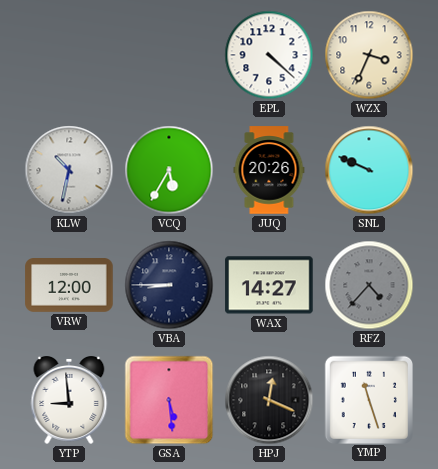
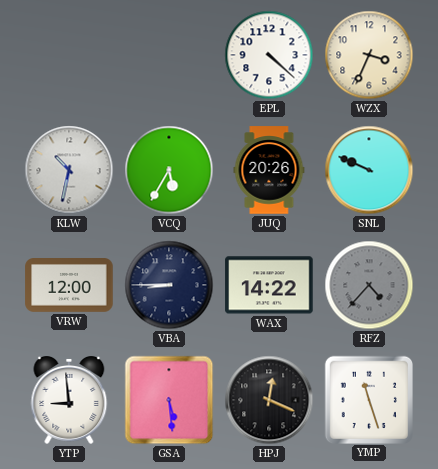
WAX: 14:27 -> 14:22
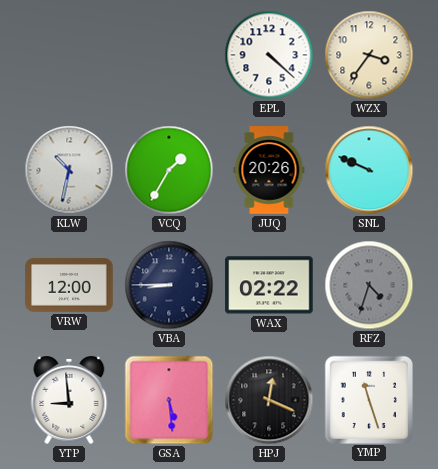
WZX: 3:34 -> 3:36
VCQ: 5:35 -> 1:35
WAX: 14:22 -> 02:22
RFZ: 4:37 -> 4:33
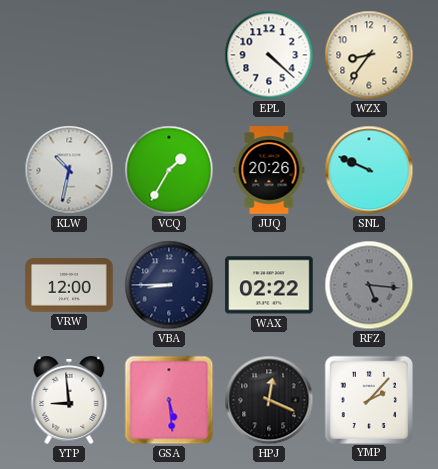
WZX: 3:36 -> 8:36
RFZ: 4:33 -> 5:16
YMP: 11:27 -> 2:07
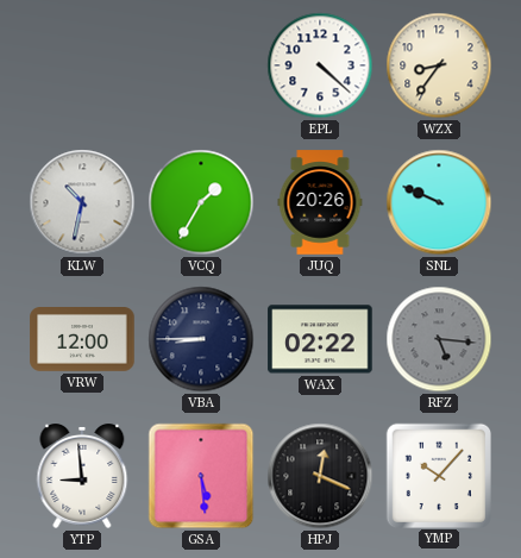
YMP: 2:07 -> 10:07
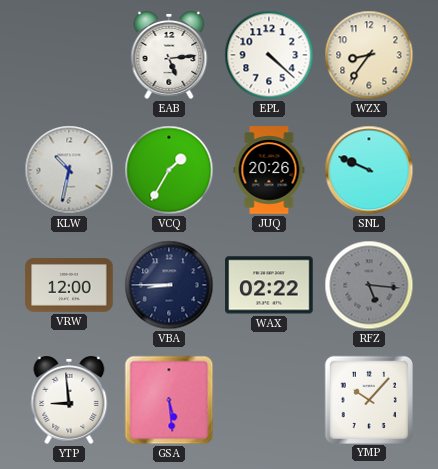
EAB: none -> 5:14
HPJ: 12:19 -> none
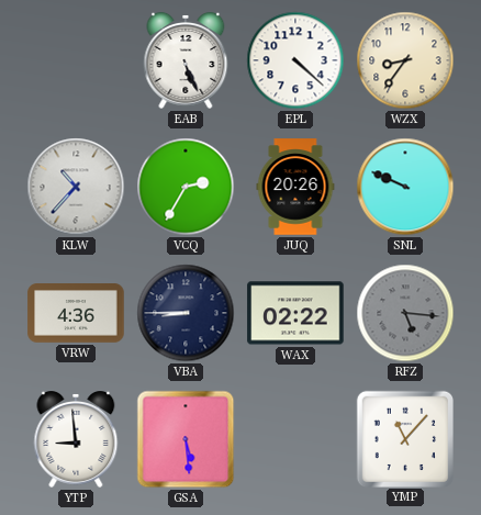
EAB: 5:14 -> 5:26
KLW: 10:32 -> 10:37
VCQ: 1:35 -> 2:35
VRW: 12:00 -> 4:36
YMP: 10:07 -> 11:07
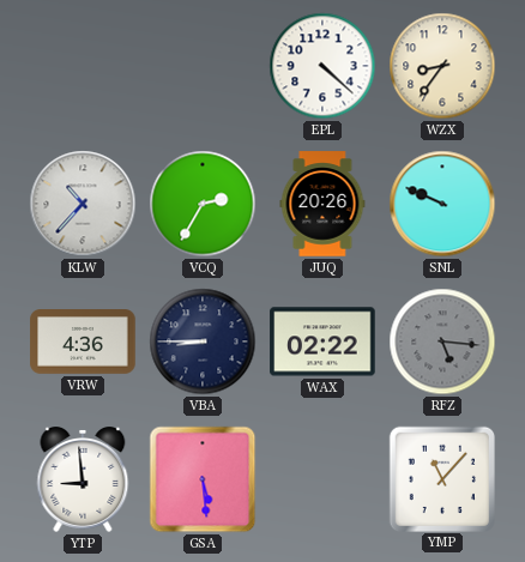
EAB: 5:26 -> none
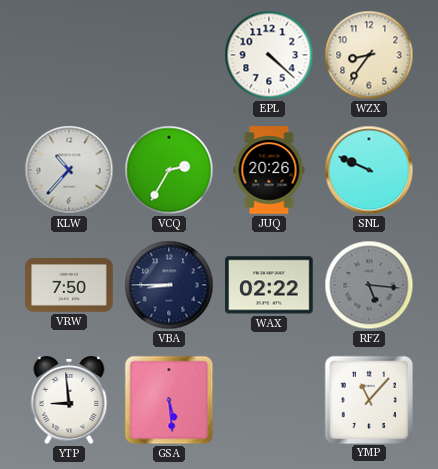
VRW: 4:36 -> 7:50
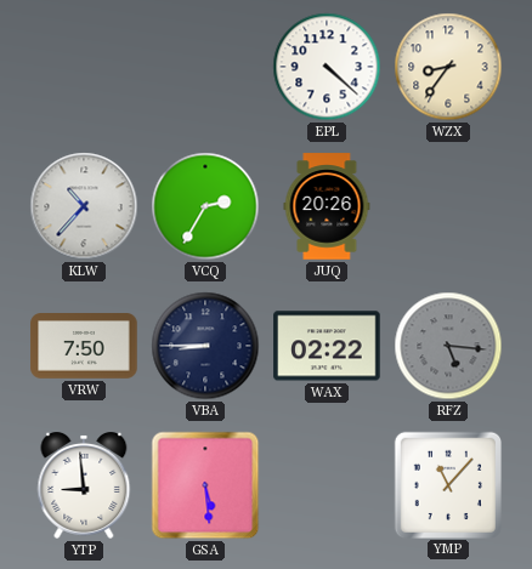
SNL: 9:49 -> none
